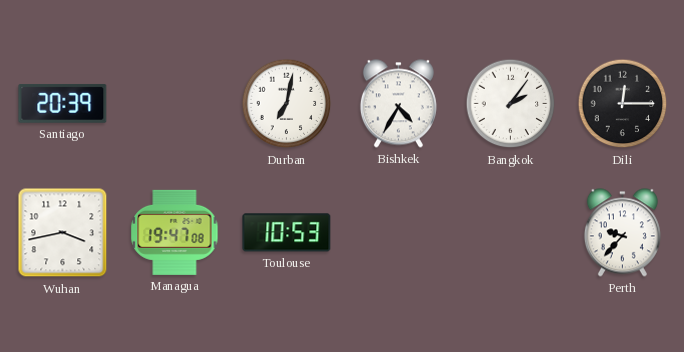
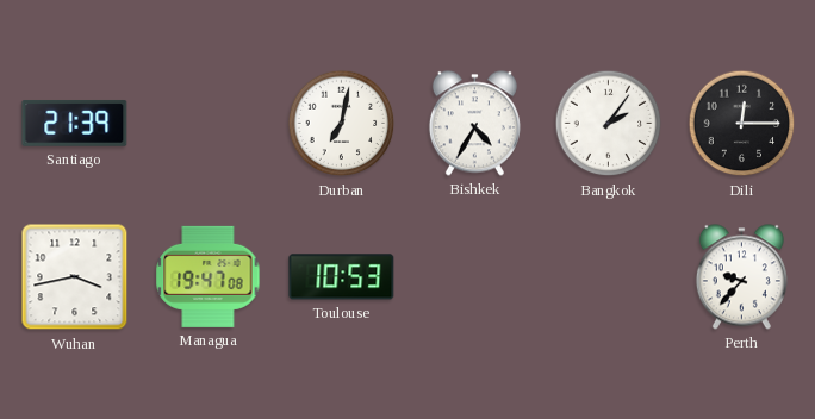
Santiago: 20:39 -> 21:39
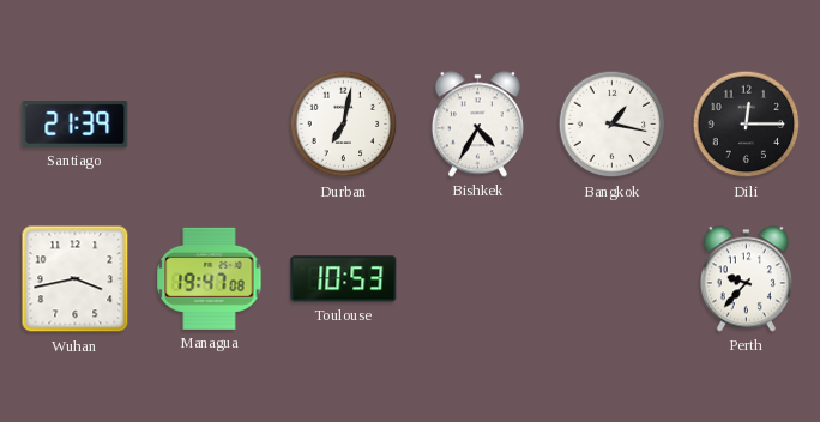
Bangkok: 2:06 -> 1:17
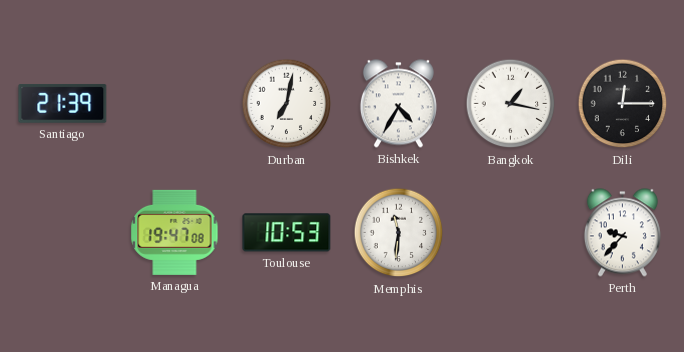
Wuhan: 3:43 -> none
Memphis: none -> 11:31
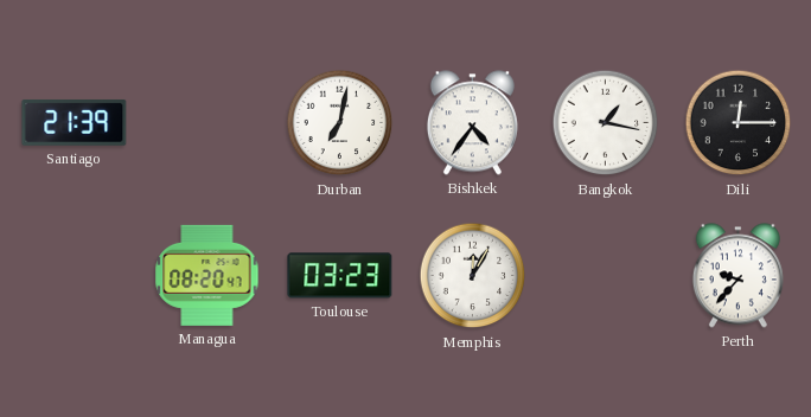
Bishkek: 4:35 -> 4:36
Managua: 19:47 -> 08:20
Toulouse: 10:53 -> 03:23
Memphis: 11:31 -> 12:05
